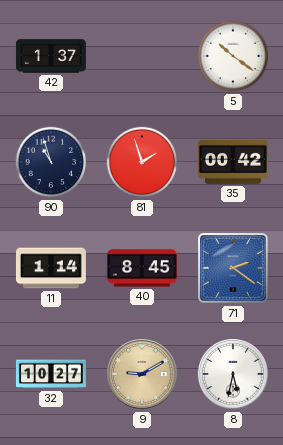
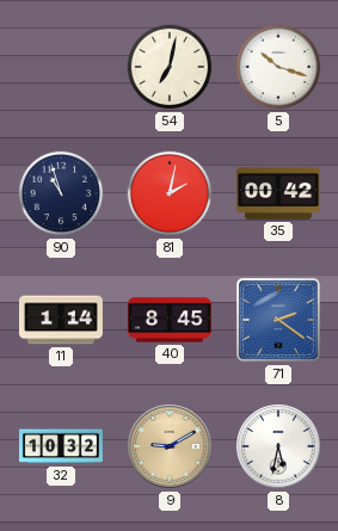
42: 1:37 -> none
54: none -> 7:02
5: 10:21 -> 10:18
81: 1:57 -> 2:02
32: 10:27 -> 10:32
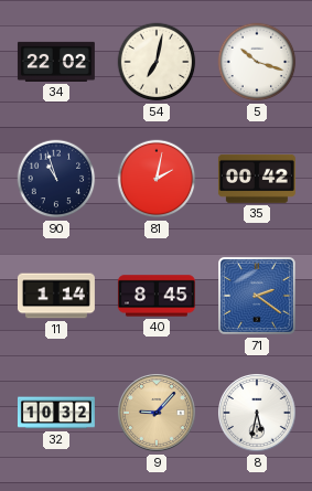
34: none -> 22:02
9: 9:10 -> 9:07
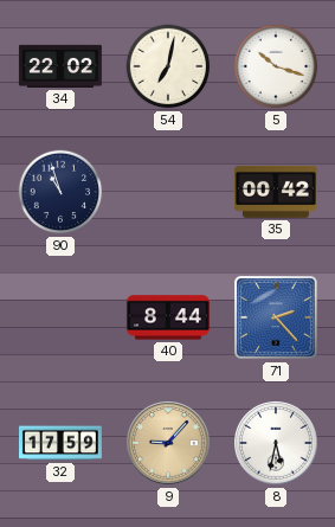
81: 2:02 -> none
11: 1:14 -> none
40: 8:45 -> 8:44
71: 2:21 -> 2:23
32: 10:32 -> 17:59
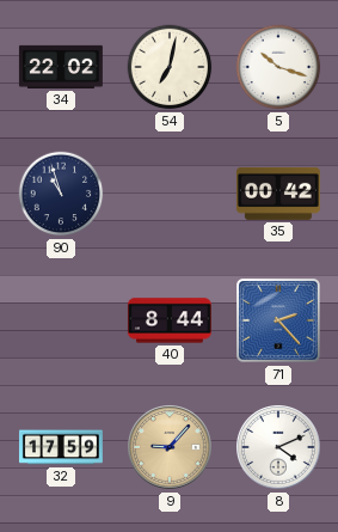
8: 5:32 -> 4:11
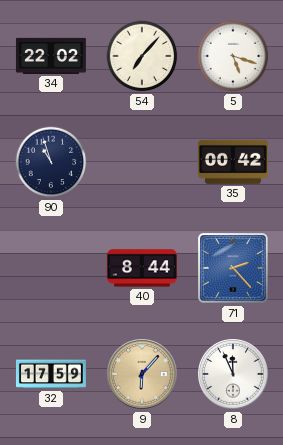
54: 7:02 -> 7:07
5: 10:18 -> 5:18
9: 9:07 -> 6:07
8: 4:11 -> 11:56
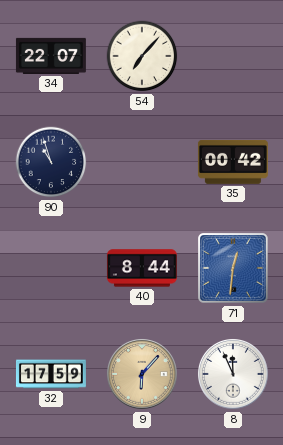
34: 22:02 -> 22:07
5: 5:18 -> none
71: 2:23 -> 12:31
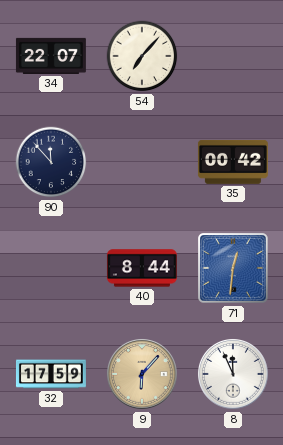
90: 10:57 -> 11:53
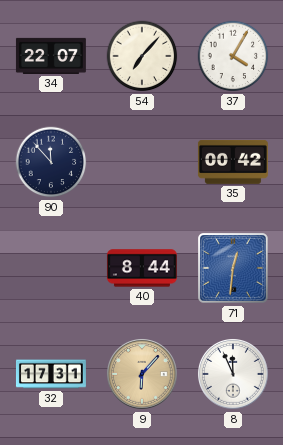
37: none -> 4:05
32: 17:59 -> 17:31
